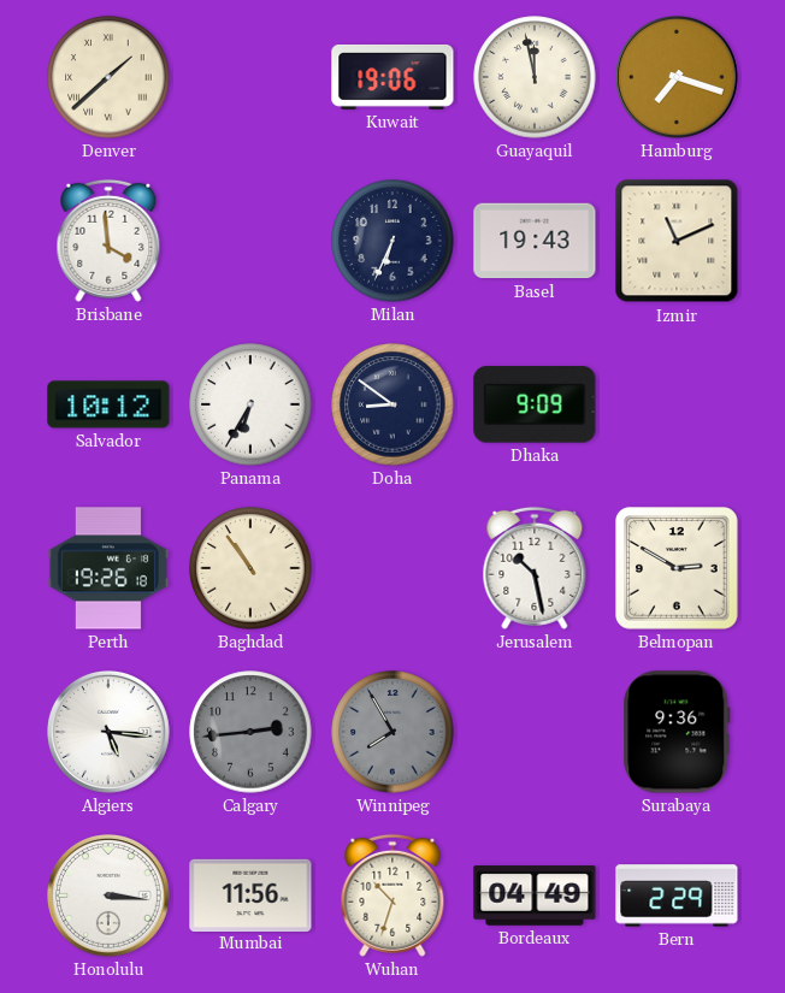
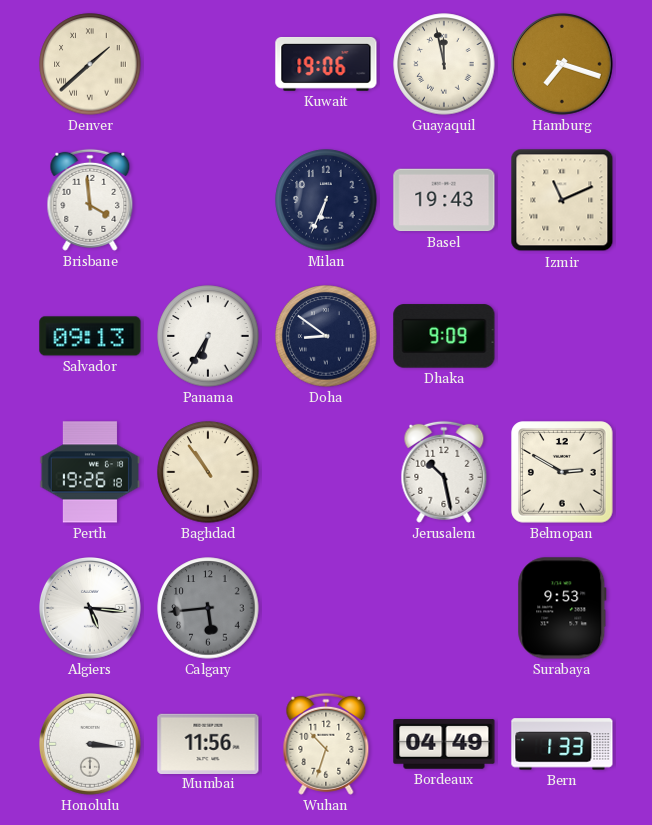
Salvador: 10:12 -> 09:13
Calgary: 2:44 -> 5:44
Winnipeg: 7:55 -> none
Surabaya: 9:36 -> 9:53
Bern: 2:29 -> 1:33
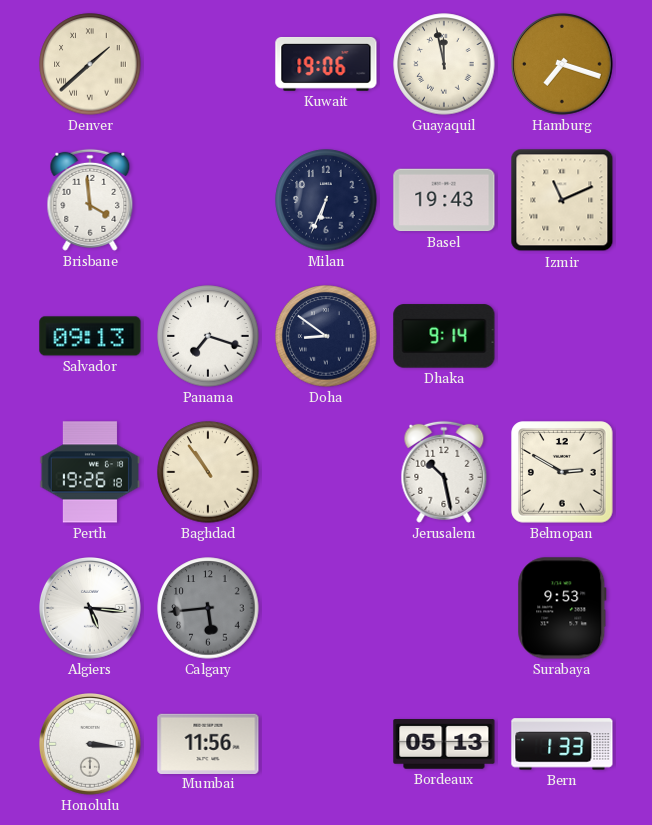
Panama: 6:35 -> 7:18
Dhaka: 9:09 -> 9:14
Wuhan: 10:33 -> none
Bordeaux: 04:49 -> 05:13
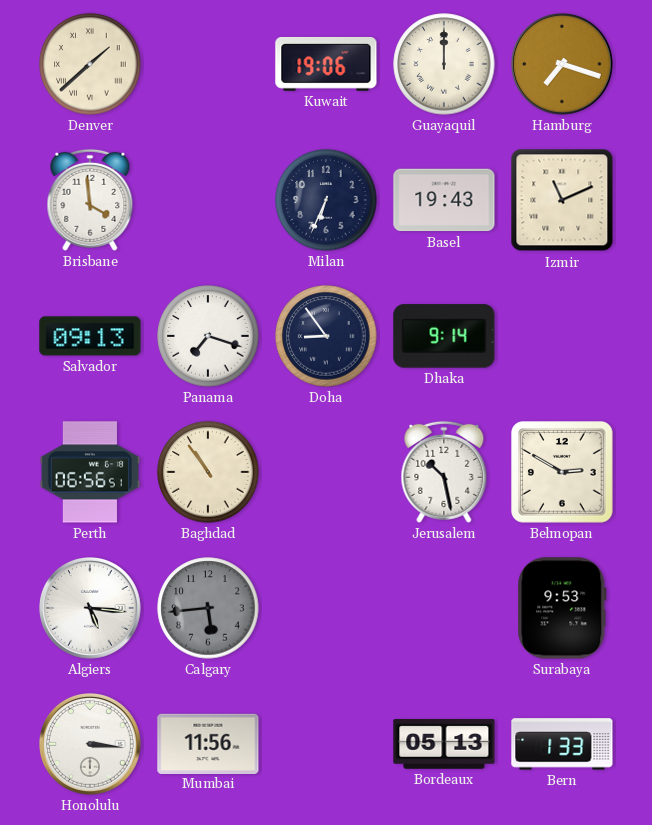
Guayaquil: 11:58 -> 12:00
Doha: 8:51 -> 8:54
Perth: 19:26 -> 06:56
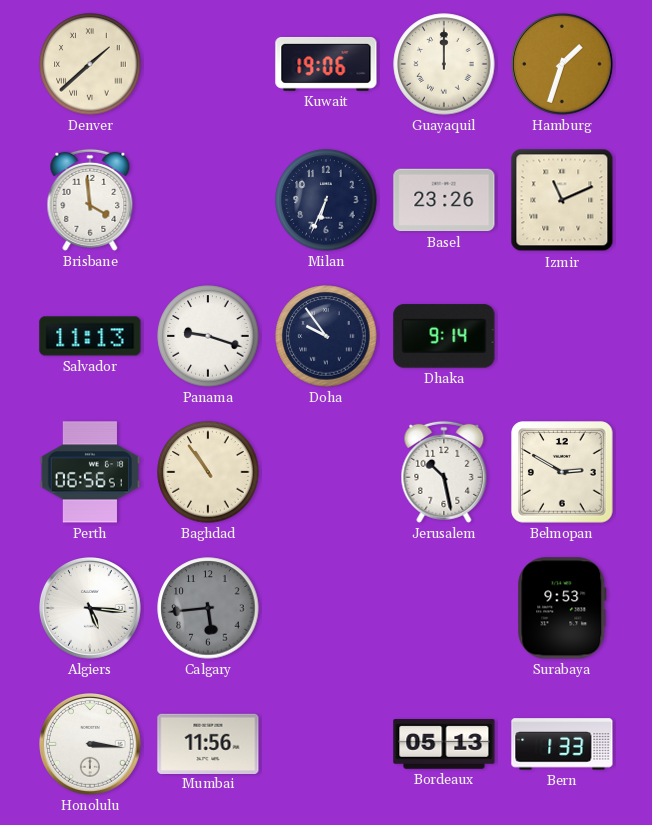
Hamburg: 7:18 -> 1:33
Basel: 19:43 -> 23:26
Salvador: 09:13 -> 11:13
Panama: 7:18 -> 9:18
Doha: 8:54 -> 9:54
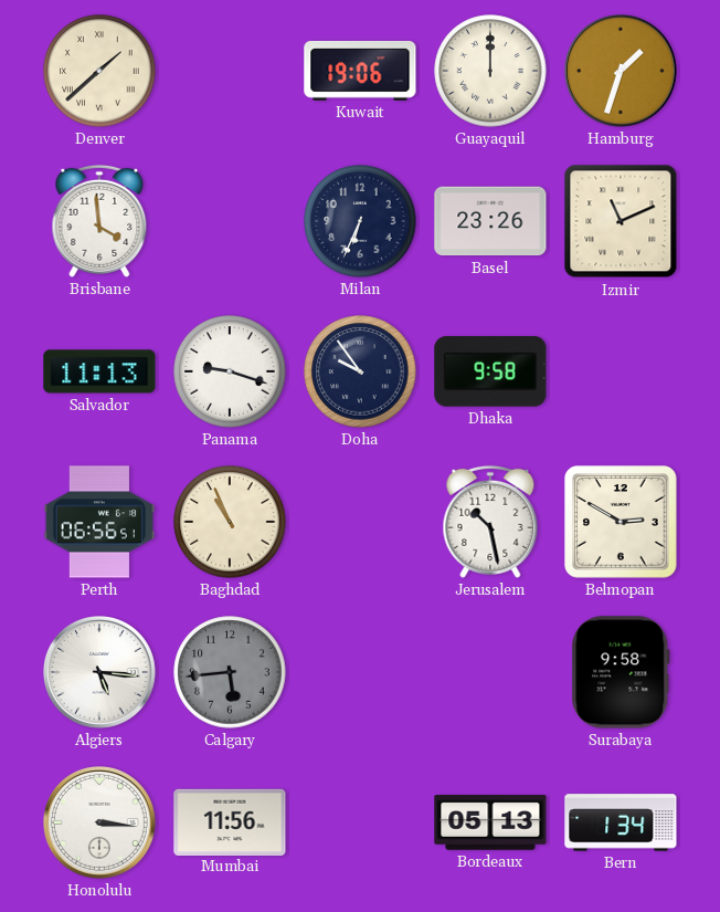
Dhaka: 9:14 -> 9:58
Baghdad: 10:54 -> 10:56
Surabaya: 9:53 -> 9:58
Bern: 1:33 -> 1:34
